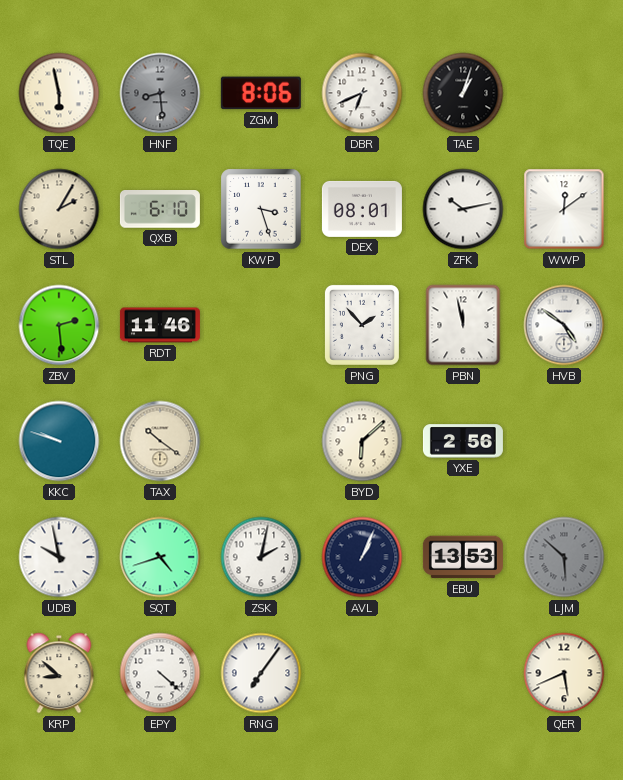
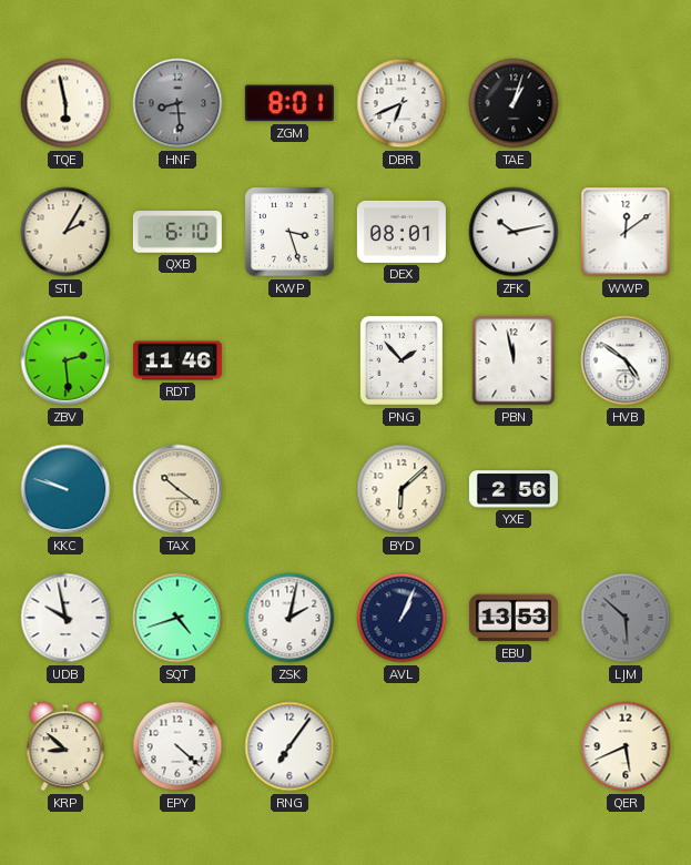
ZGM: 8:06 -> 8:01
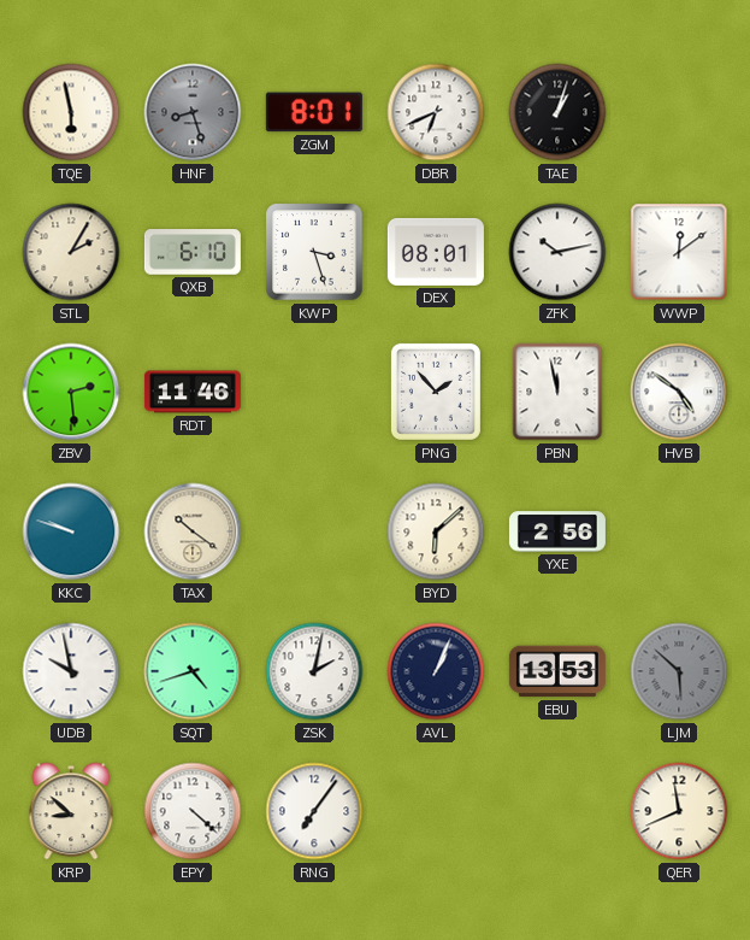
HNF: 8:29 -> 8:27
QER: 5:41 -> 11:41
